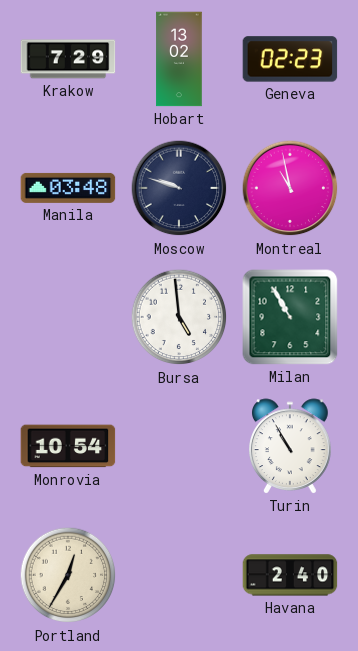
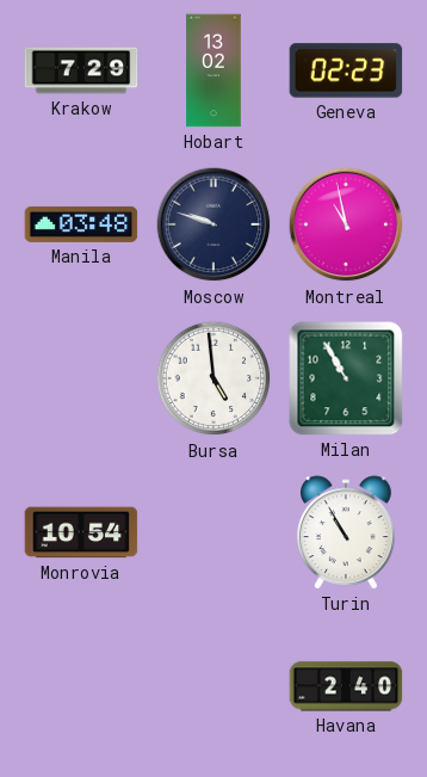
Portland: 12:35 -> none
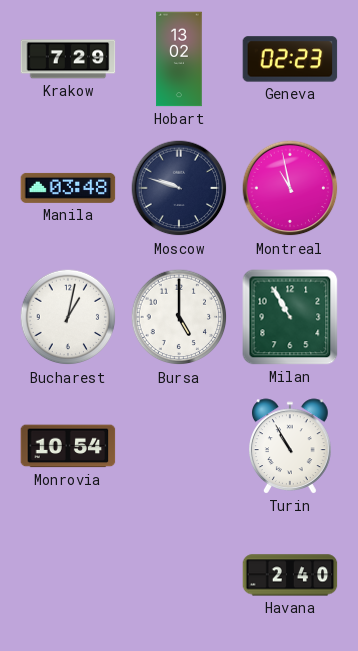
Bucharest: none -> 1:02
Bursa: 4:59 -> 5:00
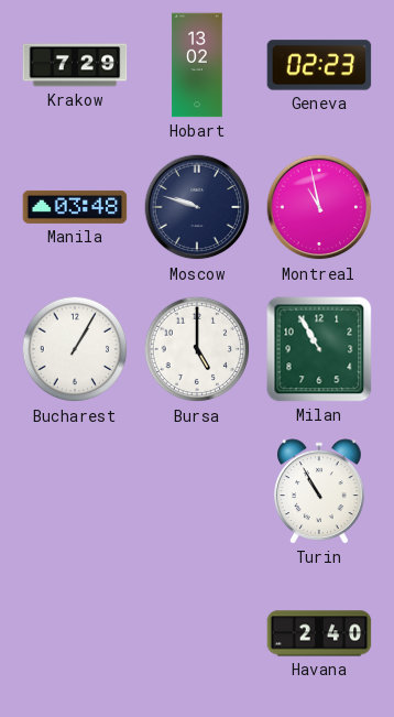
Bucharest: 1:02 -> 1:05
Monrovia: 10:54 -> none
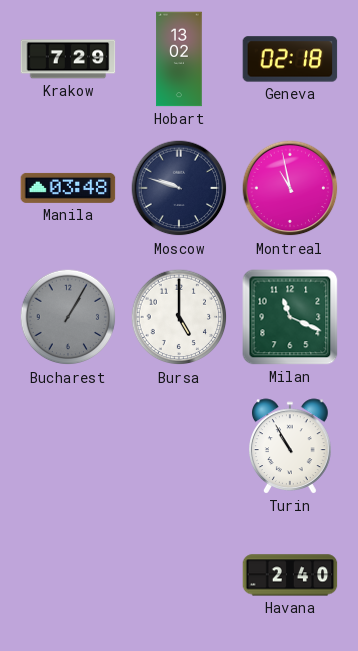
Geneva: 02:23 -> 02:18
Bucharest dial: white -> grey
Milan: 10:55 -> 11:19
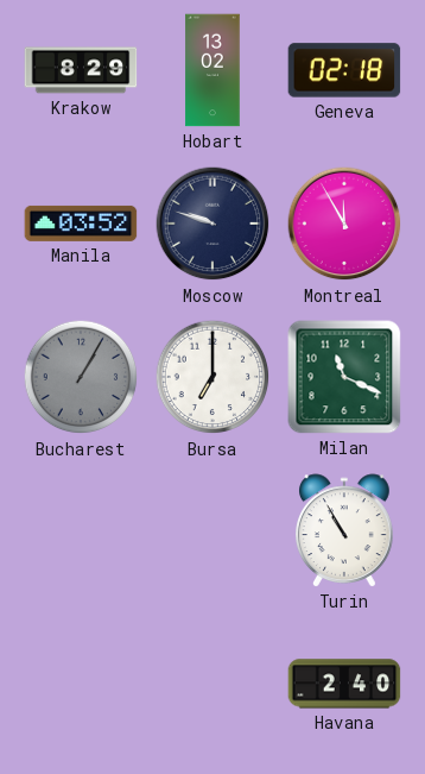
Krakow: 7:29 -> 8:29
Manila: 03:48 -> 03:52
Montreal: 10:58 -> 11:55
Bursa: 5:00 -> 7:00
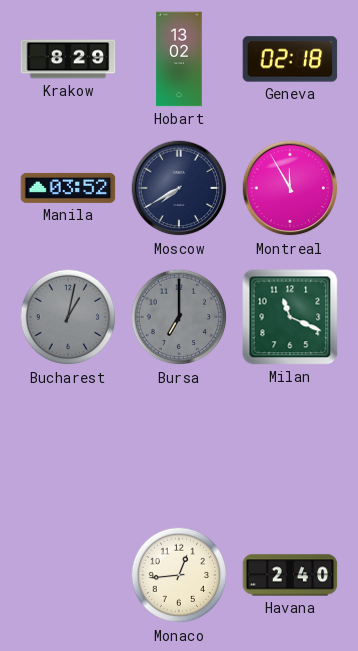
Moscow: 9:48 -> 7:40
Bucharest: 1:05 -> 1:02
Bursa dial: white -> grey
Turin: 10:55 -> none
Monaco: none -> 12:44
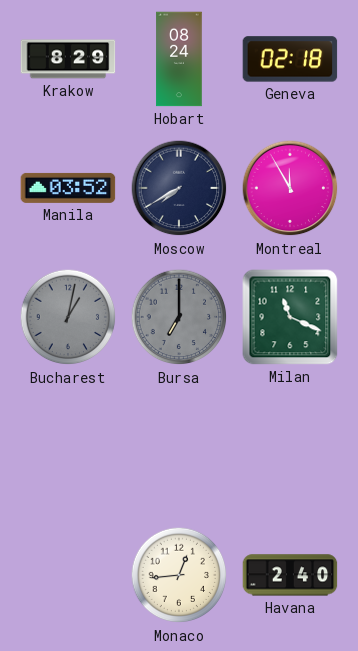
Hobart: 13:02 -> 08:24
